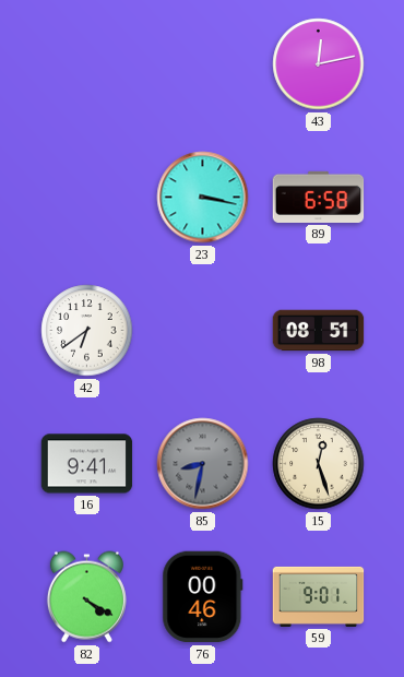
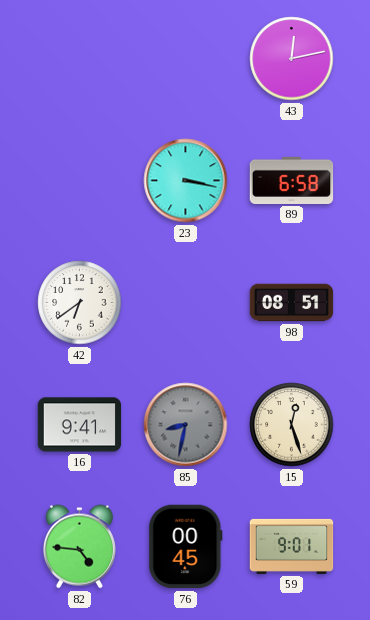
82: 4:20 -> 4:46
76: 00:46 -> 00:45
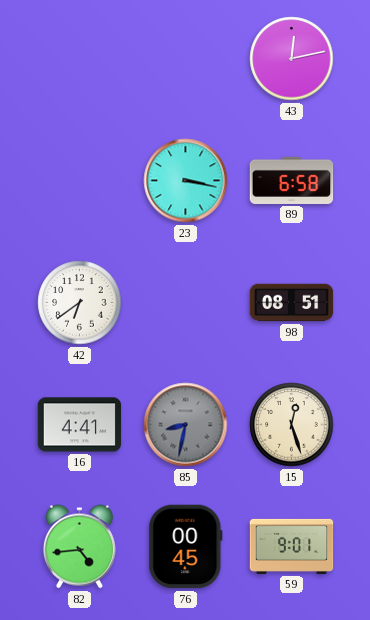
16: 9:41 -> 4:41
82: 4:46 -> 4:44
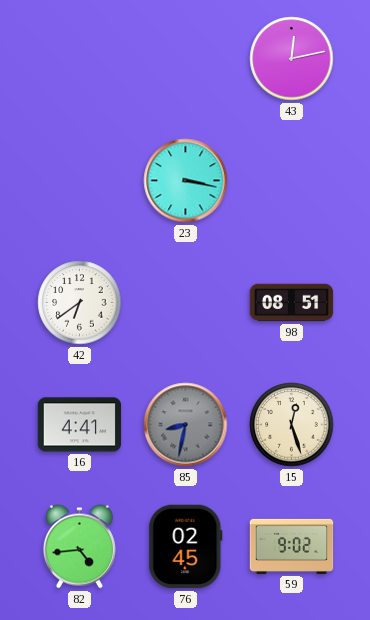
89: 6:58 -> none
76: 00:45 -> 02:45
59: 9:01 -> 9:02
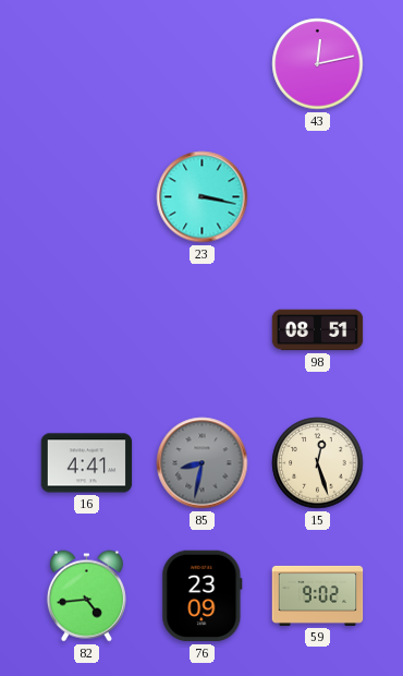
42: 6:39 -> none
76: 02:45 -> 23:09
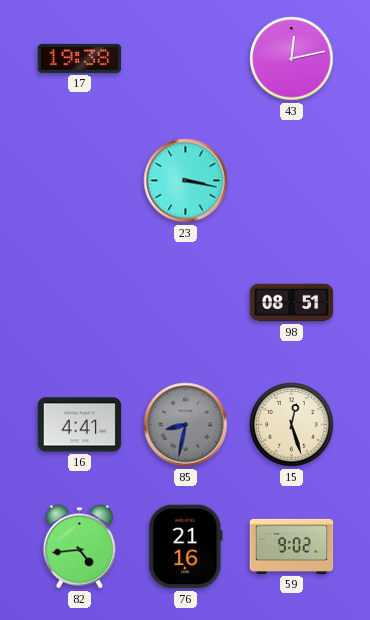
17: none -> 19:38
76: 23:09 -> 21:16
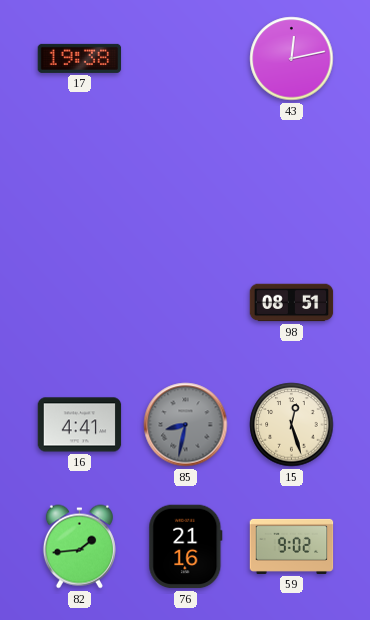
23: 3:17 -> none
82: 4:44 -> 1:44
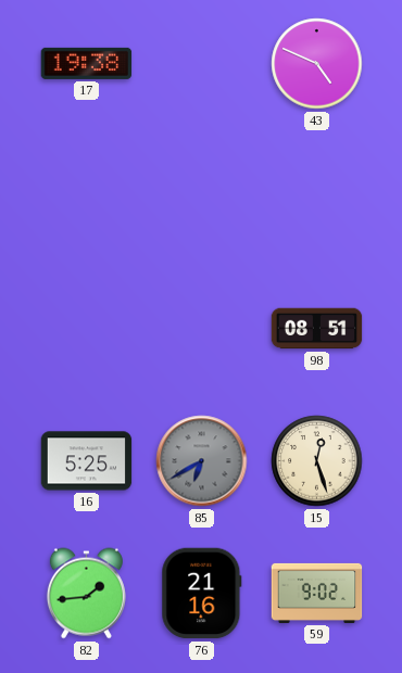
43: 12:13 -> 4:49
16: 4:41 -> 5:25
85: 8:32 -> 6:40
